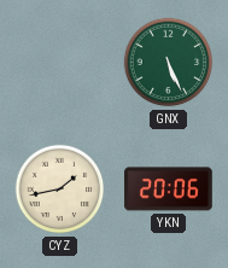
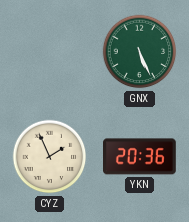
CYZ: 1:43 -> 1:56
YKN: 20:06 -> 20:36
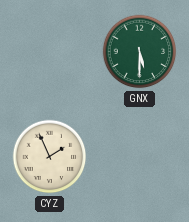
GNX: 5:26 -> 5:30
YKN: 20:36 -> none
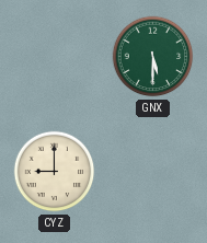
CYZ: 1:56 -> 9:00
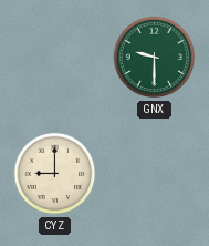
GNX: 5:30 -> 9:30
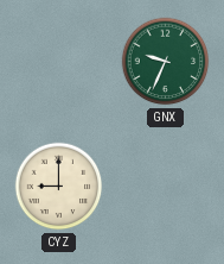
GNX: 9:30 -> 9:34
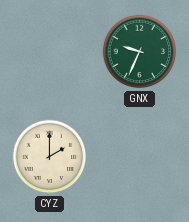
CYZ: 9:00 -> 2:00
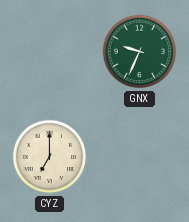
CYZ: 2:00 -> 7:00
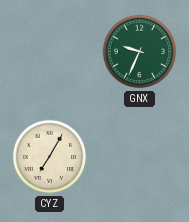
CYZ: 7:00 -> 7:05
